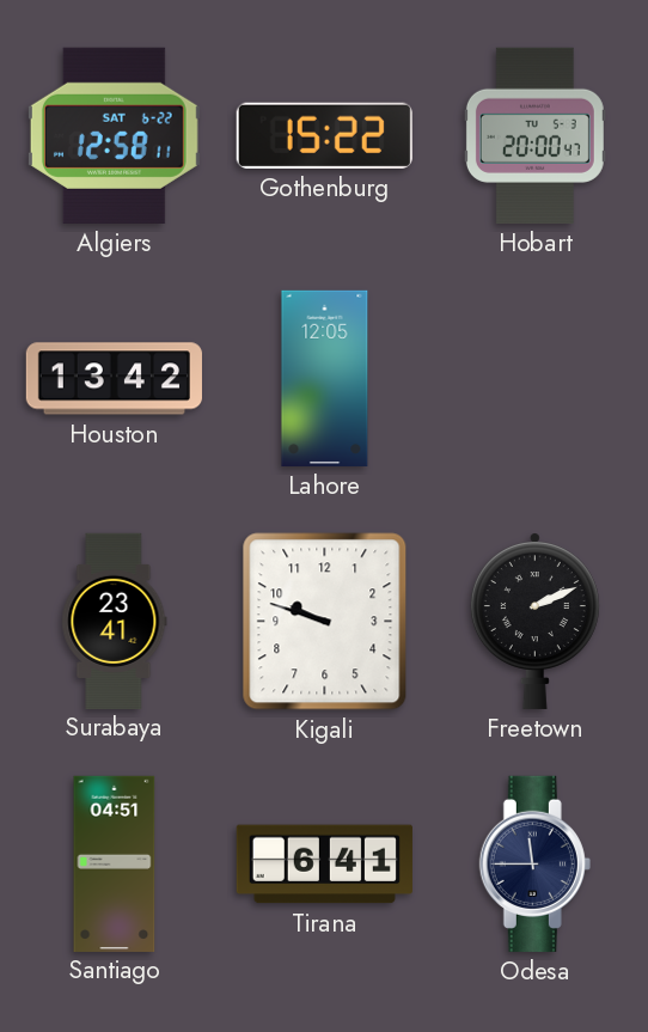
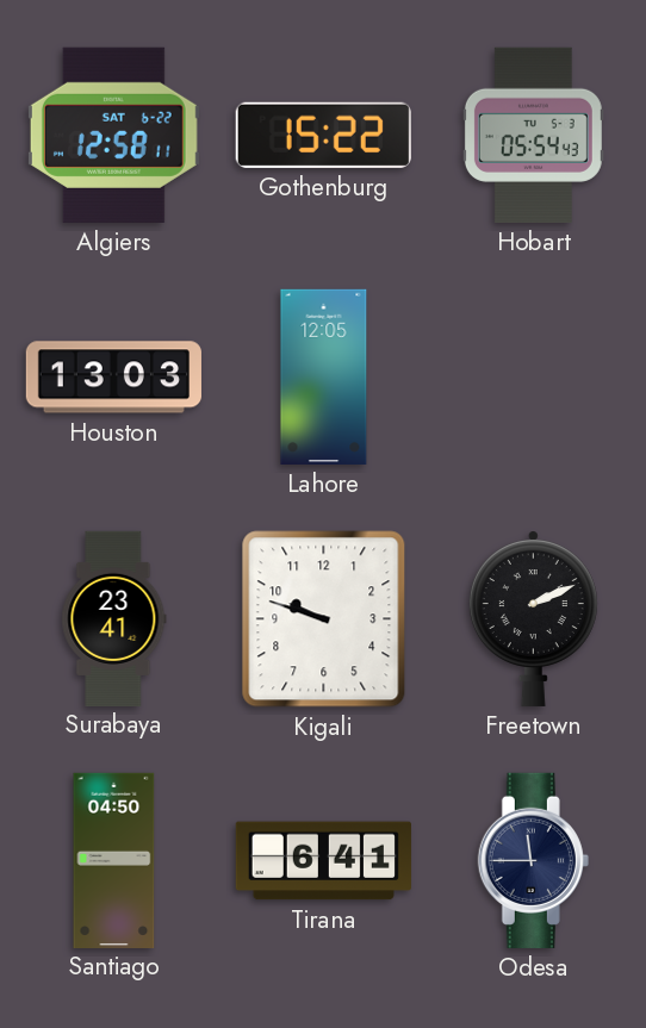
Hobart: 20:00 -> 05:54
Houston: 13:42 -> 13:03
Santiago: 04:51 -> 04:50
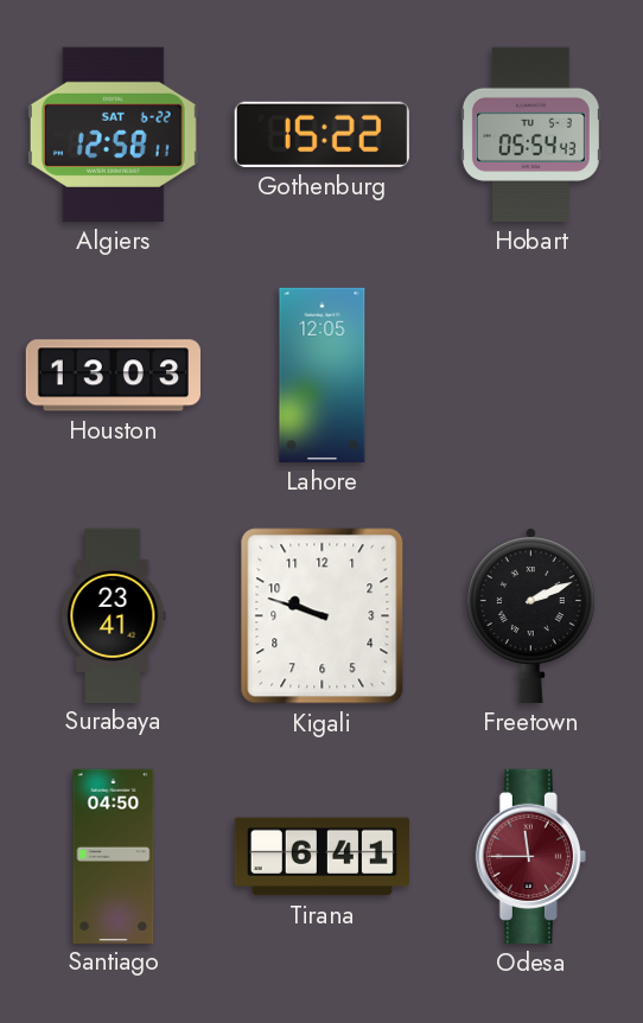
Odesa dial: navy -> burgundy
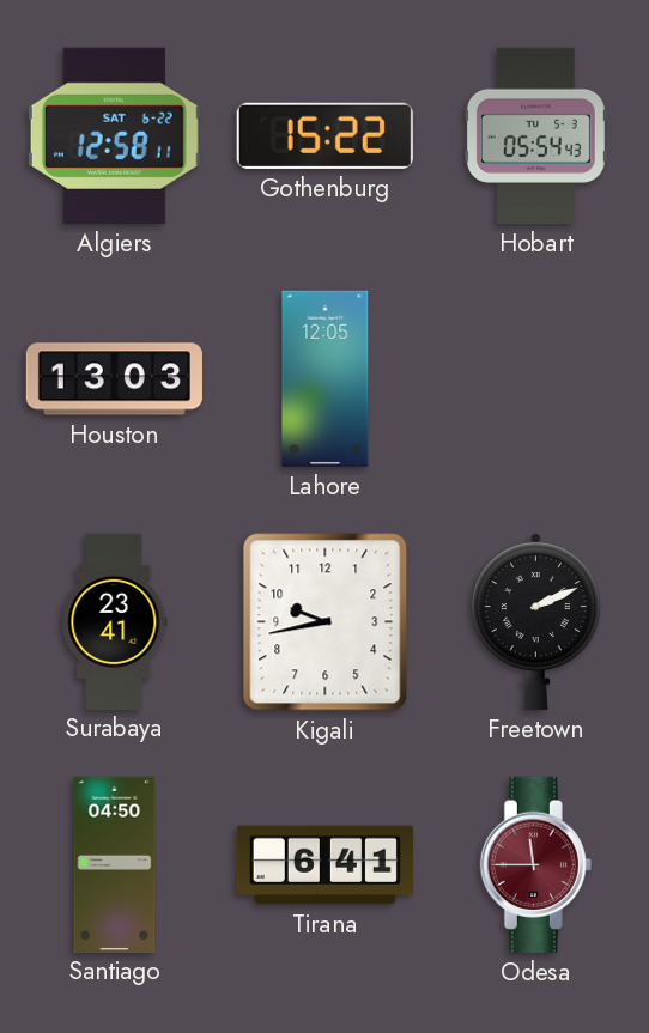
Kigali: 9:48 -> 9:43
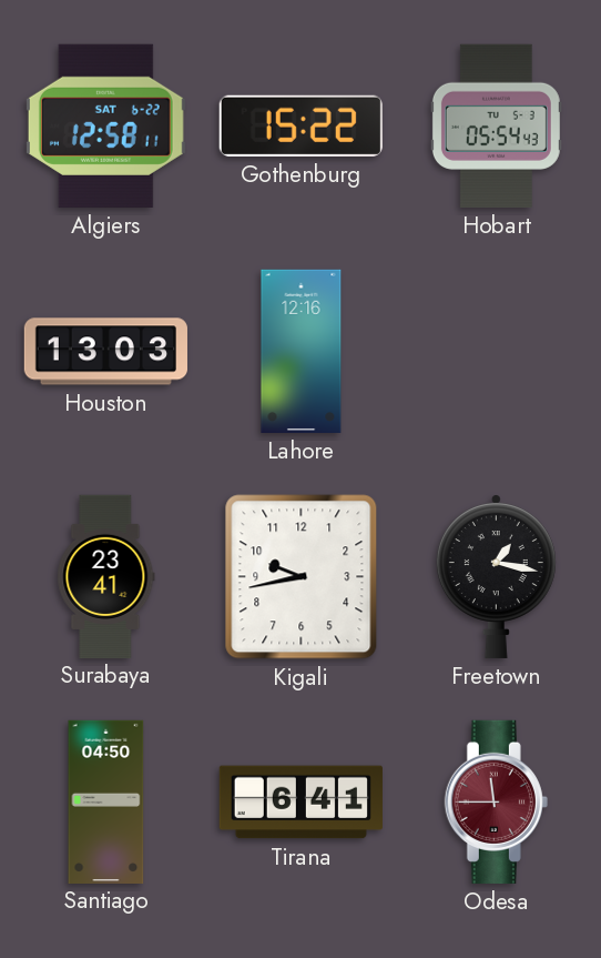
Lahore: 12:05 -> 12:16
Freetown: 2:11 -> 1:17
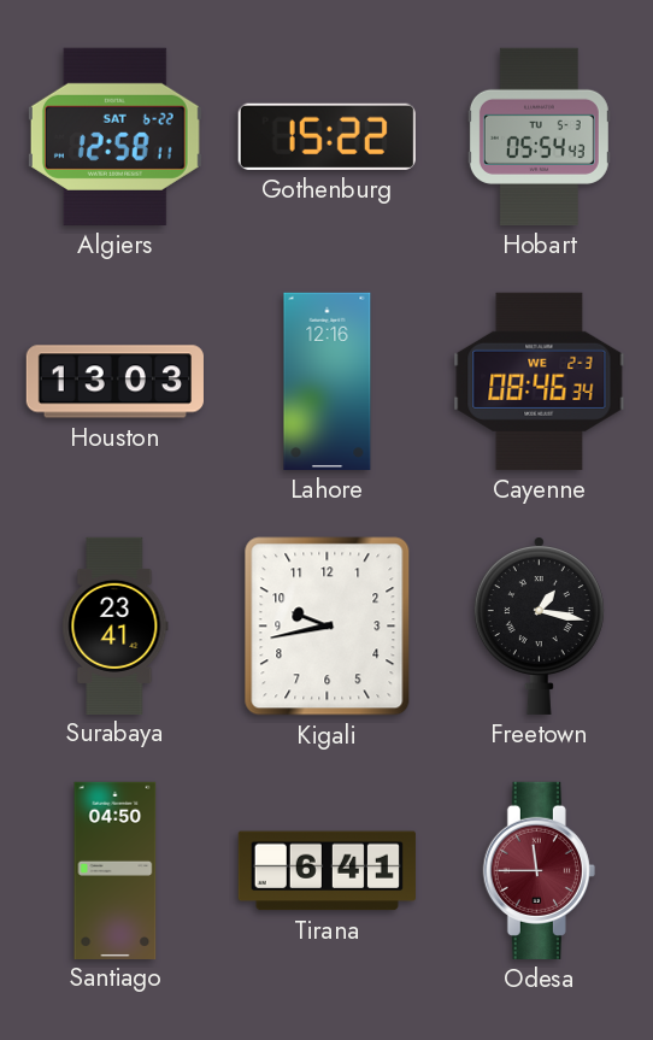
Cayenne: none -> 08:46
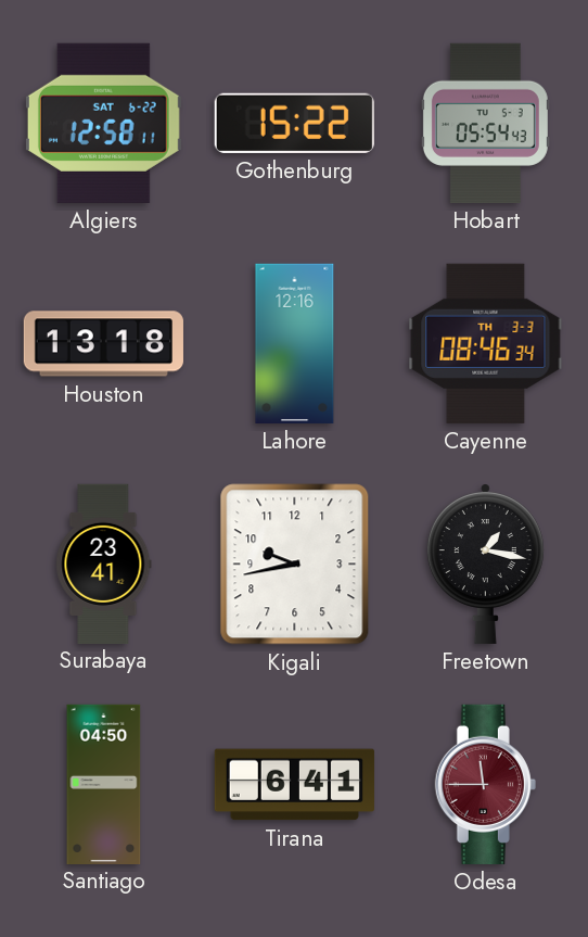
Houston: 13:03 -> 13:18
Cayenne date: WE 2-3 -> TH 3-3
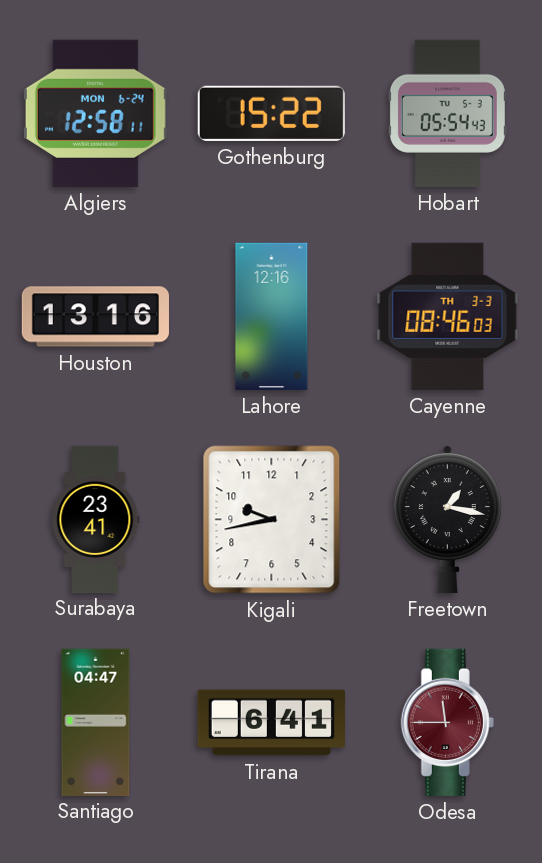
Algiers date: SAT 6-22 -> MON 6-24
Houston: 13:18 -> 13:16
Cayenne: 08:46:34 -> 08:46:03
Santiago: 04:50 -> 04:47
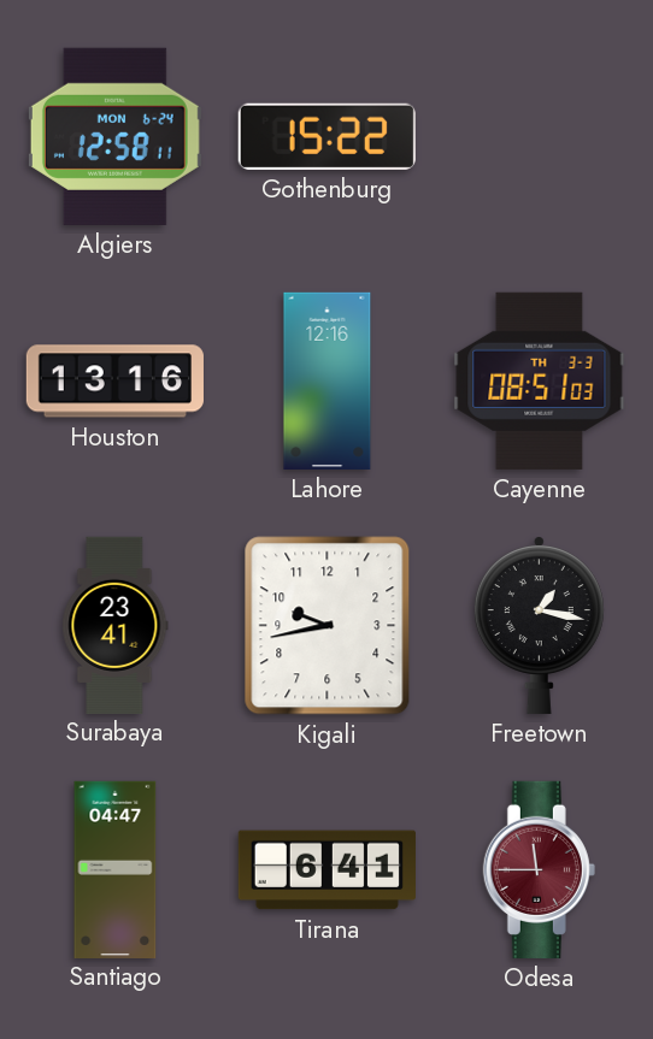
Hobart: 05:54 -> none
Cayenne: 08:46 -> 08:51
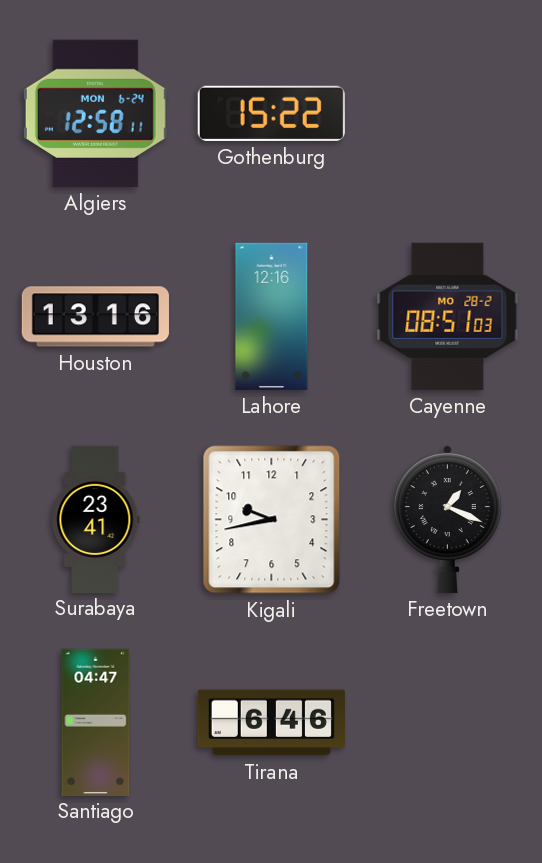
Cayenne date: TH 3-3 -> MO 28-2
Freetown: 1:17 -> 1:19
Tirana: 6:41 -> 6:46
Odesa: 11:45 -> none
